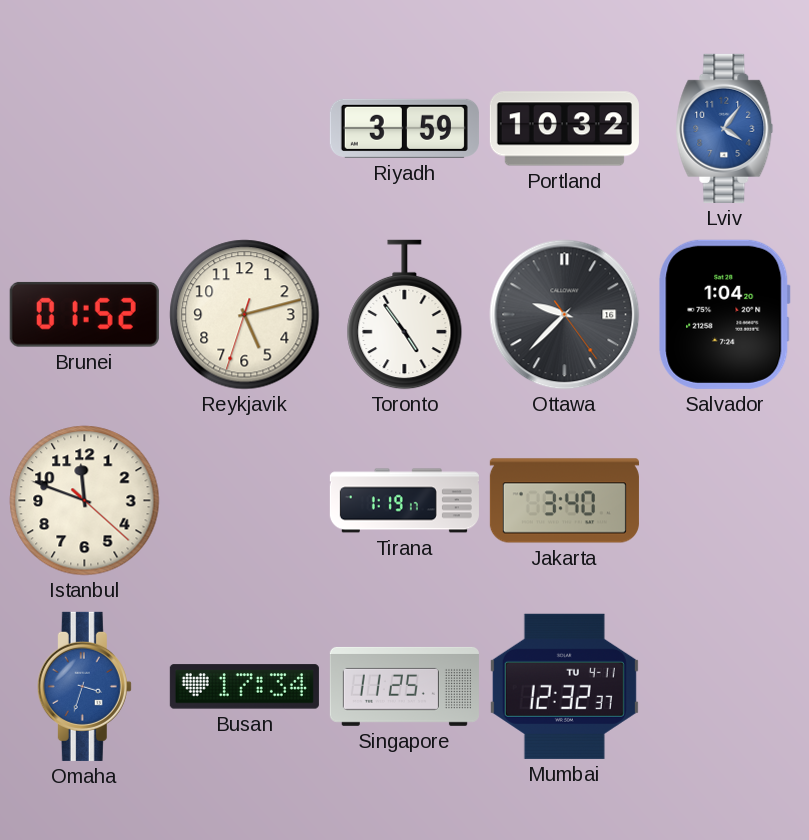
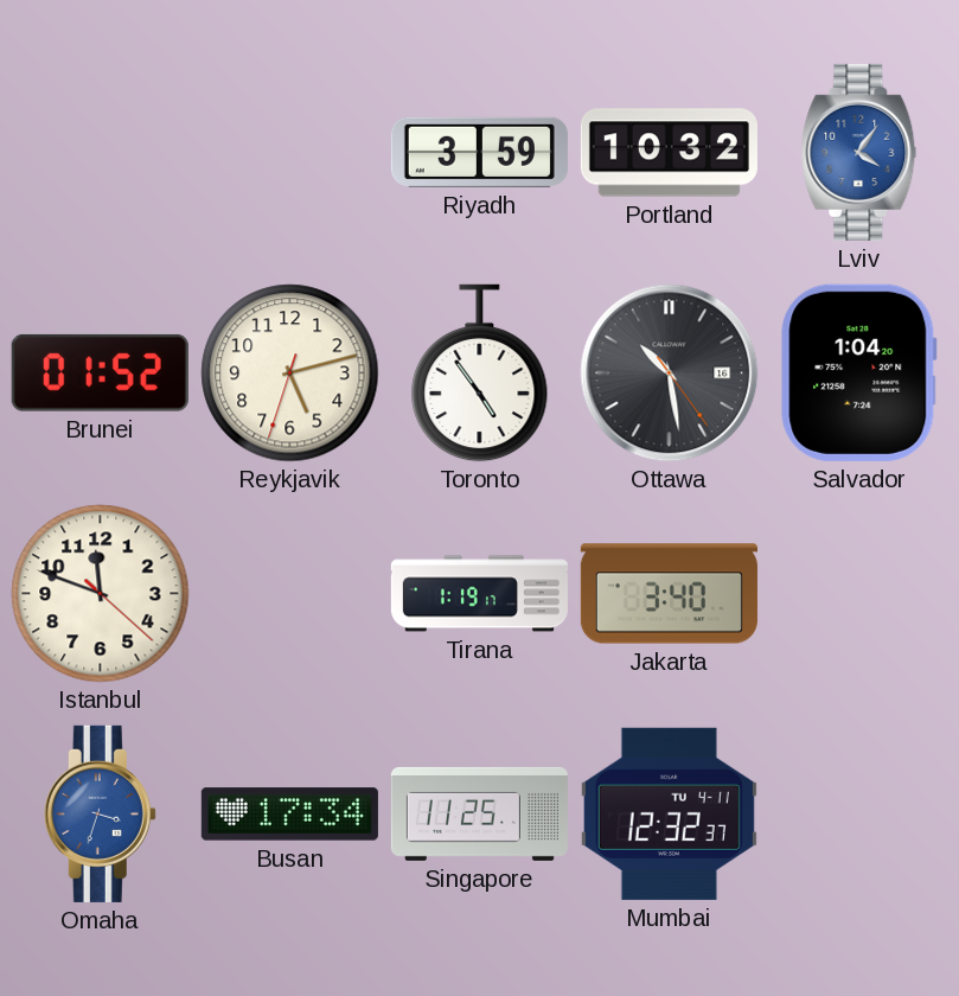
Ottawa: 9:37 -> 10:28
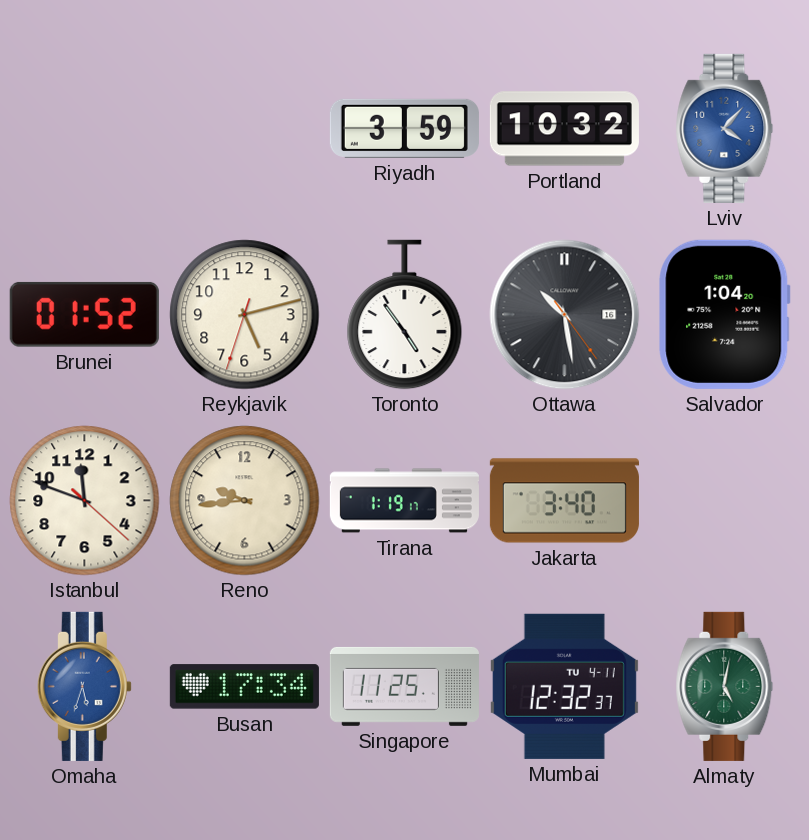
Lviv: 4:06 -> 4:07
Reno: none -> 9:44
Omaha: 3:33 -> 5:33
Almaty: none -> 5:02
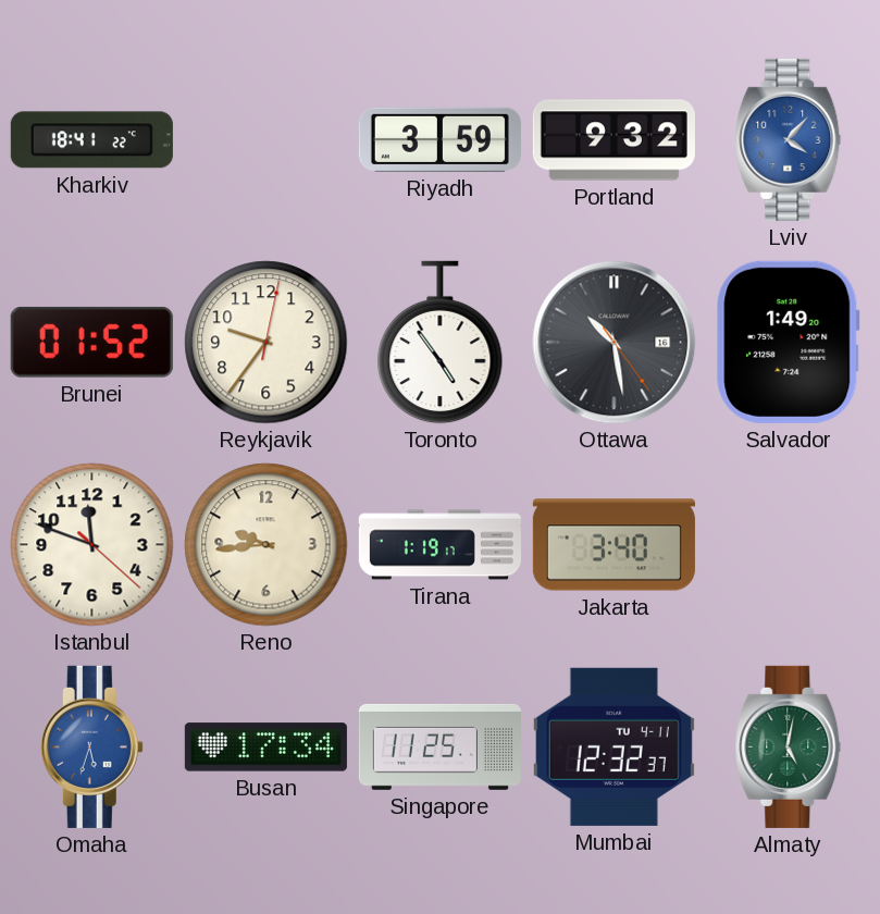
Kharkiv: none -> 18:41
Portland: 10:32 -> 9:32
Reykjavik: 5:12 -> 9:36
Salvador: 1:04 -> 1:49
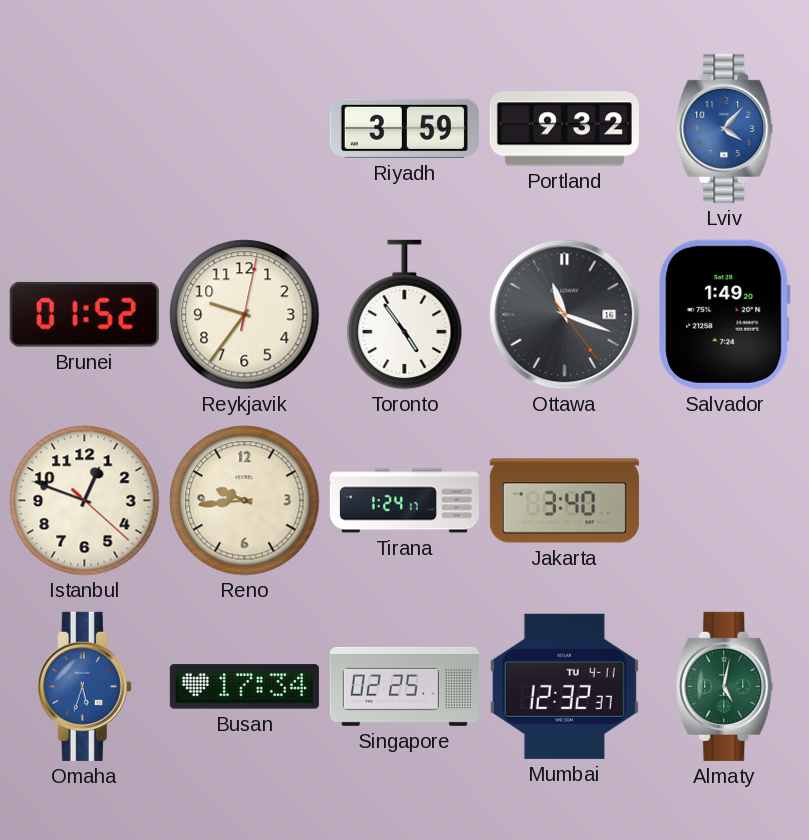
Kharkiv: 18:41 -> none
Ottawa: 10:28 -> 11:18
Istanbul: 11:48 -> 12:48
Tirana: 1:19 -> 1:24
Singapore: 11:25 -> 02:25
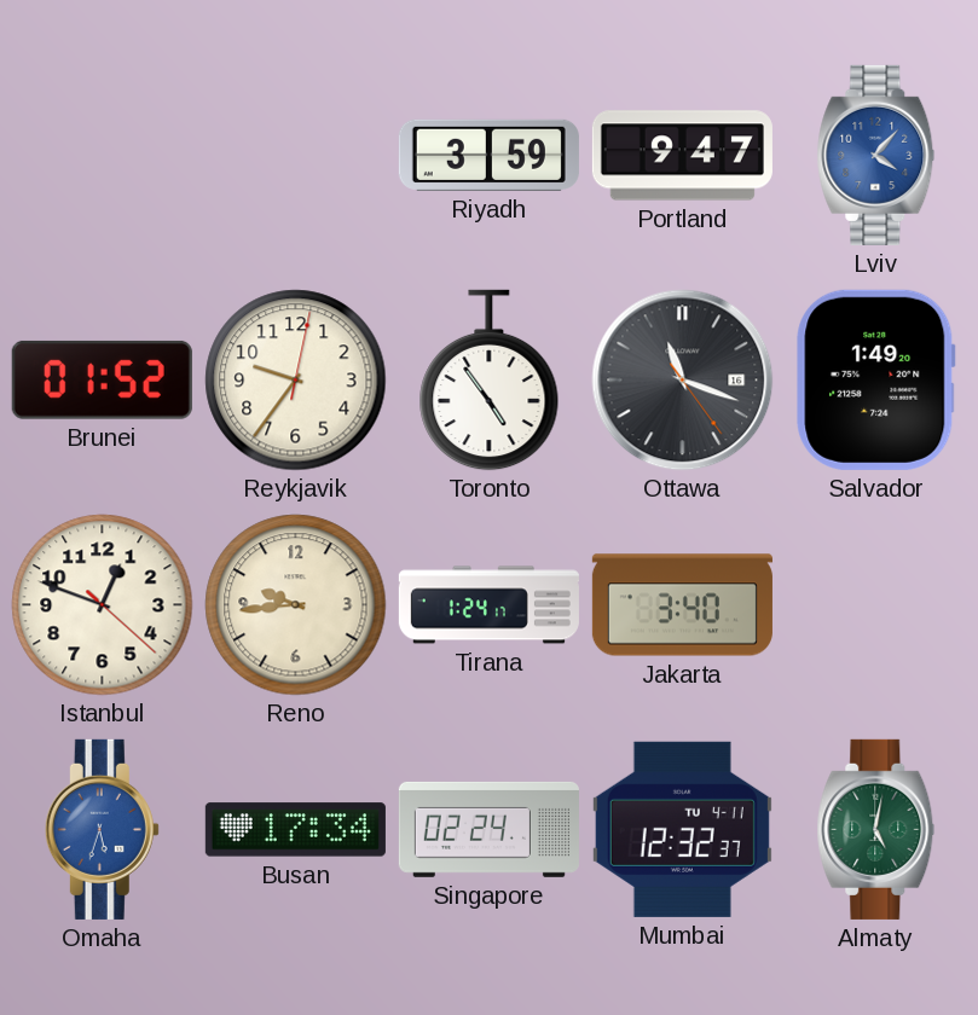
Portland: 9:32 -> 9:47
Singapore: 02:25 -> 02:24
